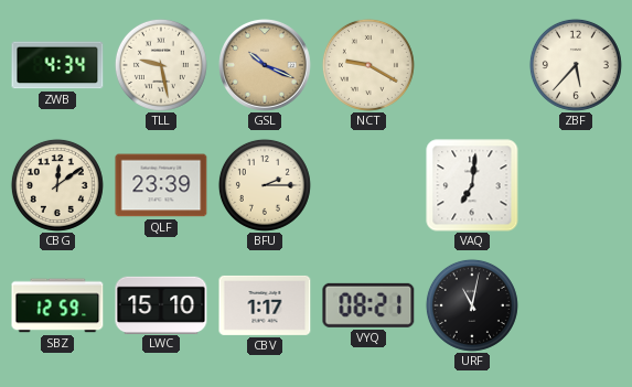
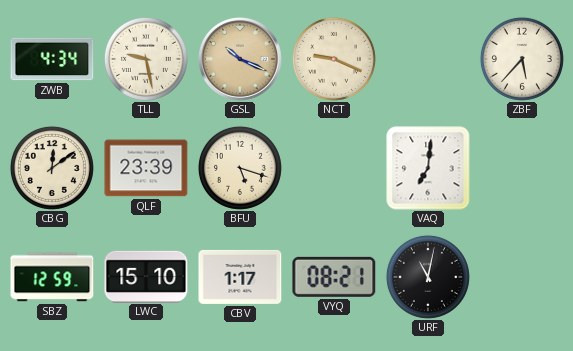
NCT: 9:20 -> 9:19
BFU: 2:15 -> 5:18
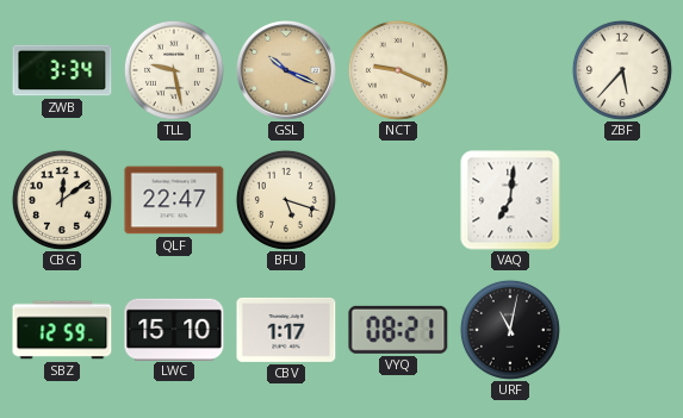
ZWB: 4:34 -> 3:34
QLF: 23:39 -> 22:47
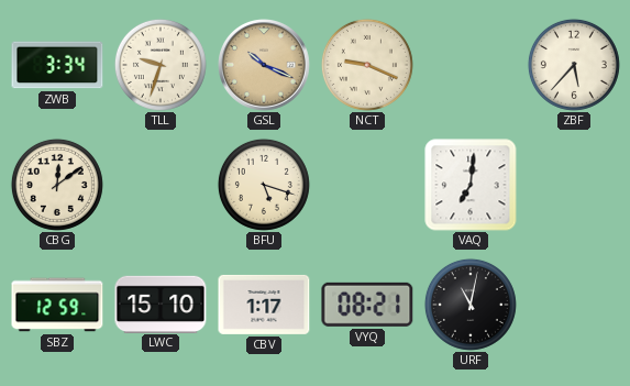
TLL: 9:28 -> 9:33
QLF: 22:47 -> none
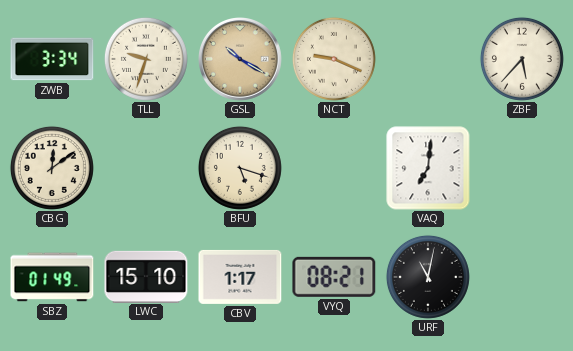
GSL: 10:19 -> 10:20
SBZ: 12:59 -> 01:49
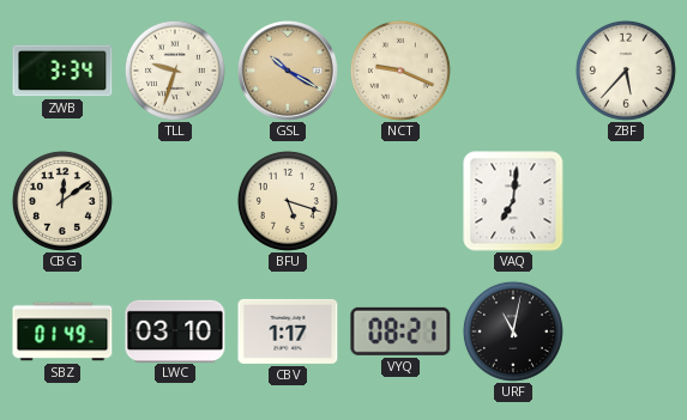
LWC: 15:10 -> 03:10
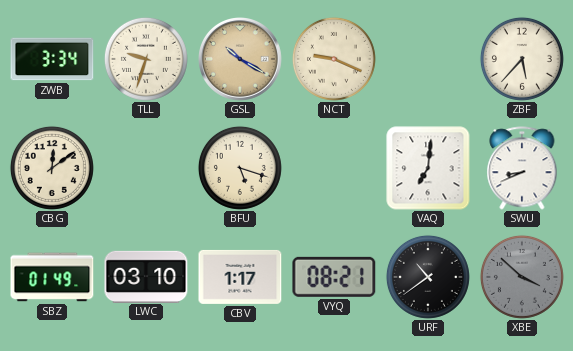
SWU: none -> 8:41
URF: 11:02 -> 10:39
XBE: none -> 3:52
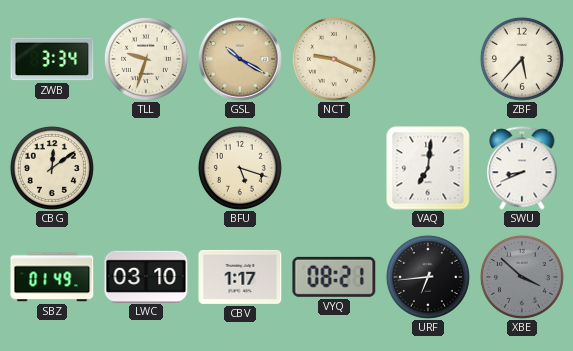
URF: 10:39 -> 6:44
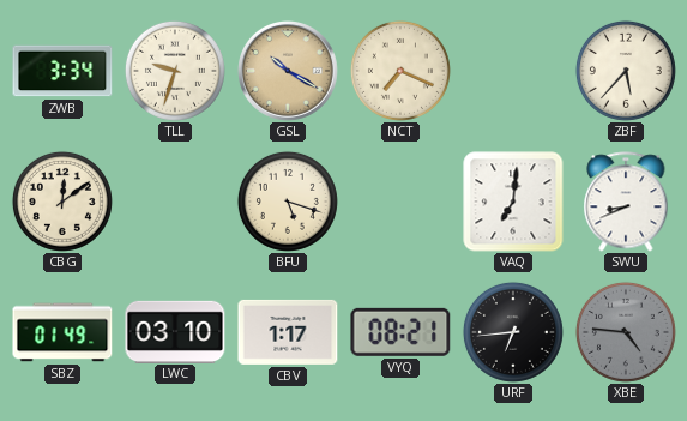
NCT: 9:19 -> 7:19
XBE: 3:52 -> 4:46
